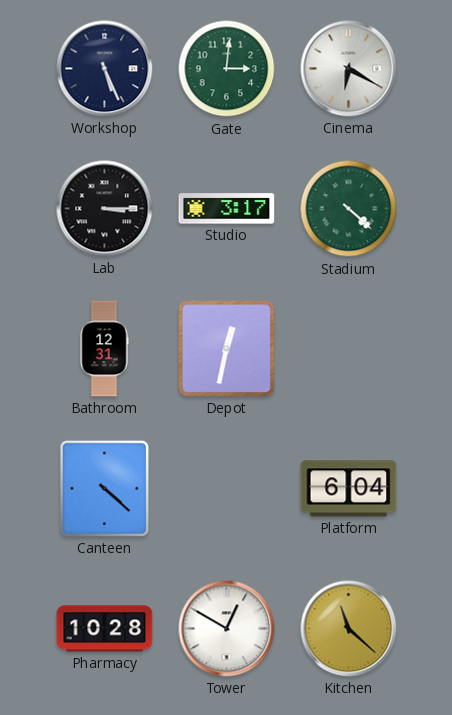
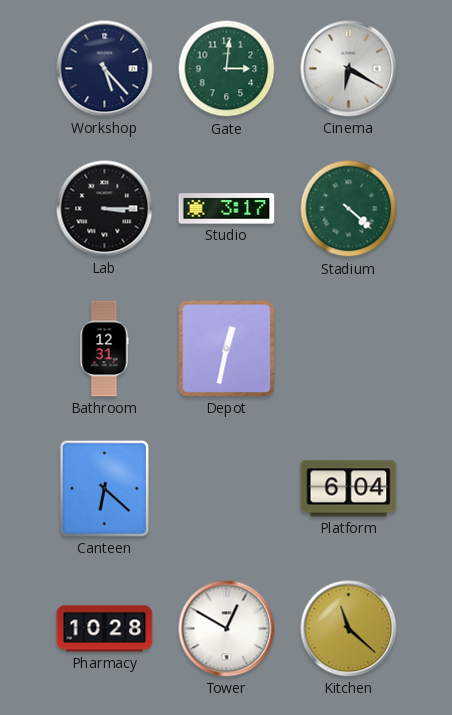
Workshop: 5:26 -> 5:23
Canteen: 4:22 -> 6:22
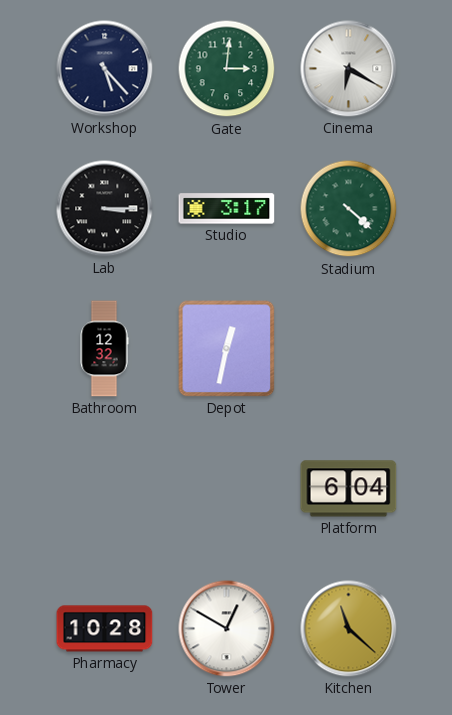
Bathroom: 12:31 -> 12:32
Canteen: 6:22 -> none
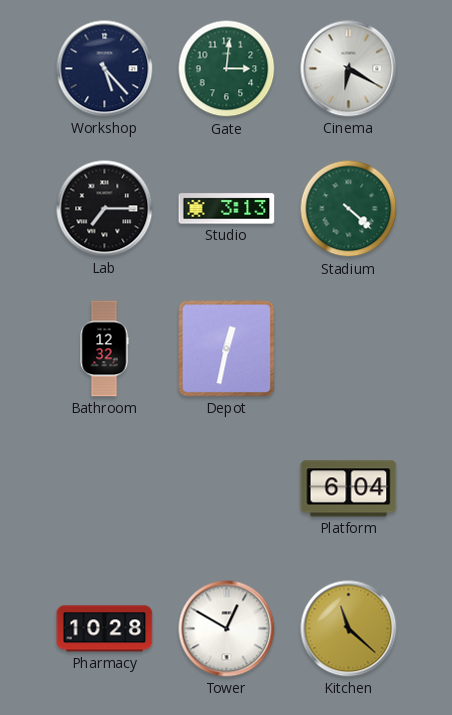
Lab: 3:15 -> 7:15
Studio: 3:17 -> 3:13
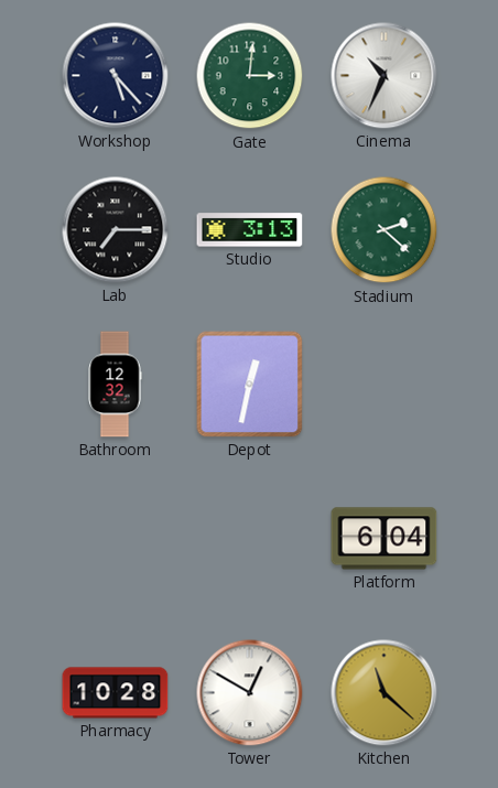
Cinema: 6:20 -> 10:34
Stadium: 4:22 -> 2:22
